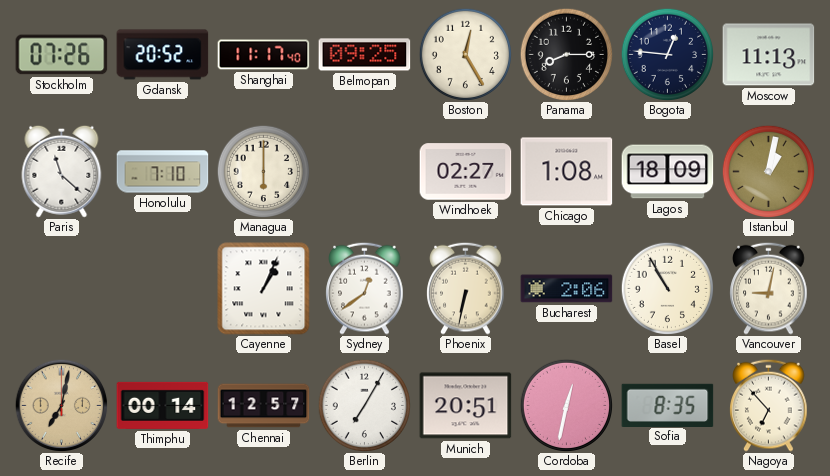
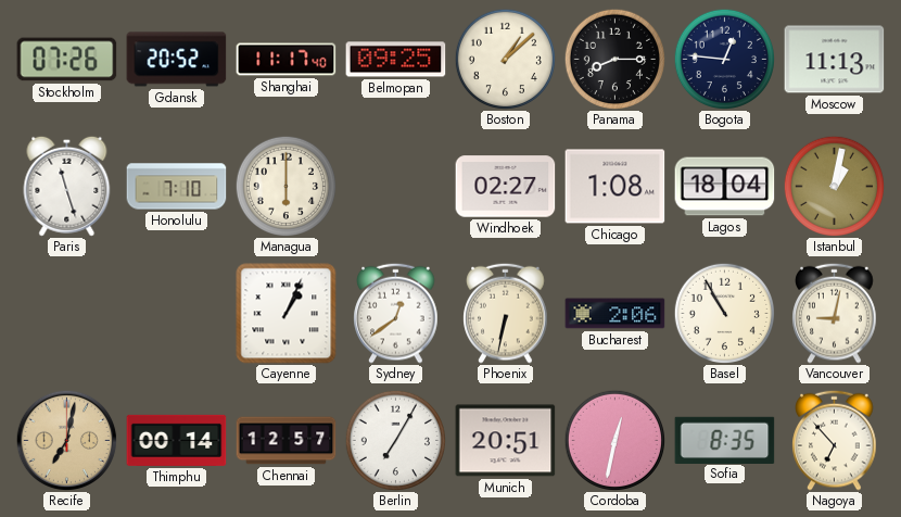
Boston: 12:25 -> 1:08
Paris: 11:22 -> 11:27
Lagos: 18:09 -> 18:04
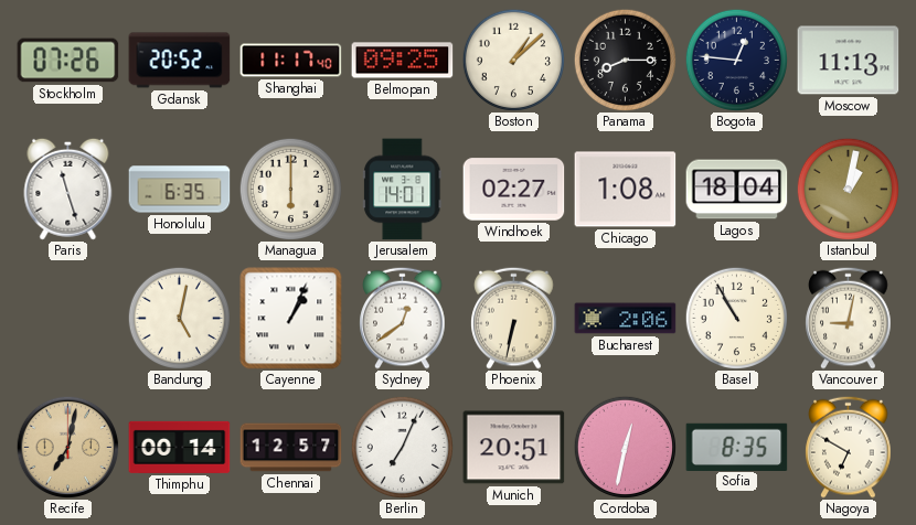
Honolulu: 7:10 -> 6:35
Jerusalem: none -> 14:01
Bandung: none -> 5:02
Berlin: 7:05 -> 7:04
Nagoya: 6:53 -> 6:50
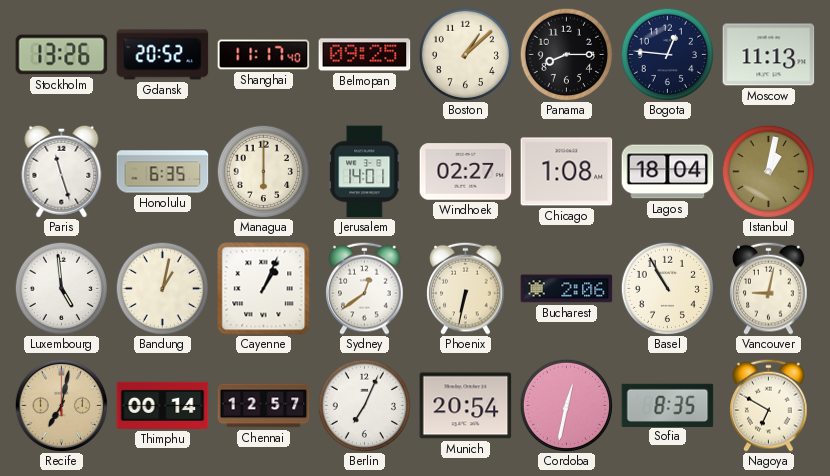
Stockholm: 07:26 -> 13:26
Luxembourg: none -> 4:59
Bandung: 5:02 -> 1:02
Munich: 20:51 -> 20:54
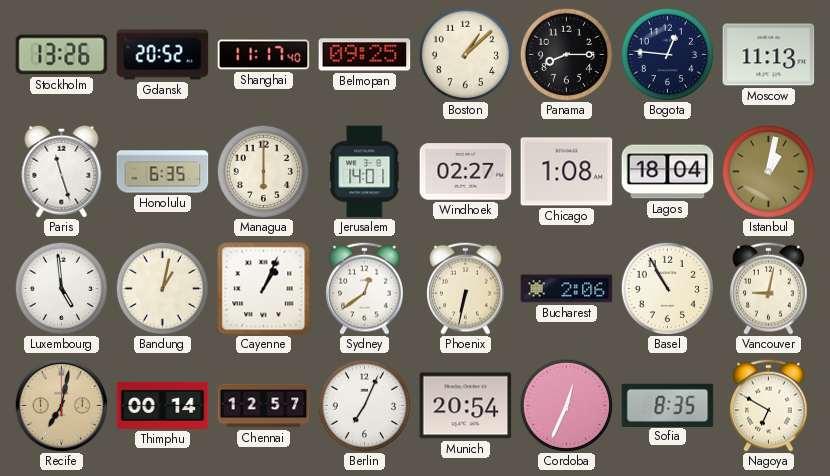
Cordoba: 12:32 -> 12:34
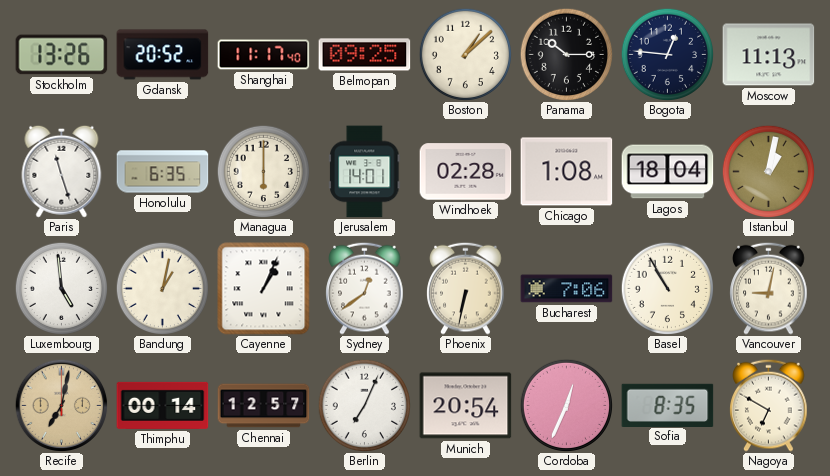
Panama: 8:15 -> 10:15
Windhoek: 02:27 -> 02:28
Bucharest: 2:06 -> 7:06
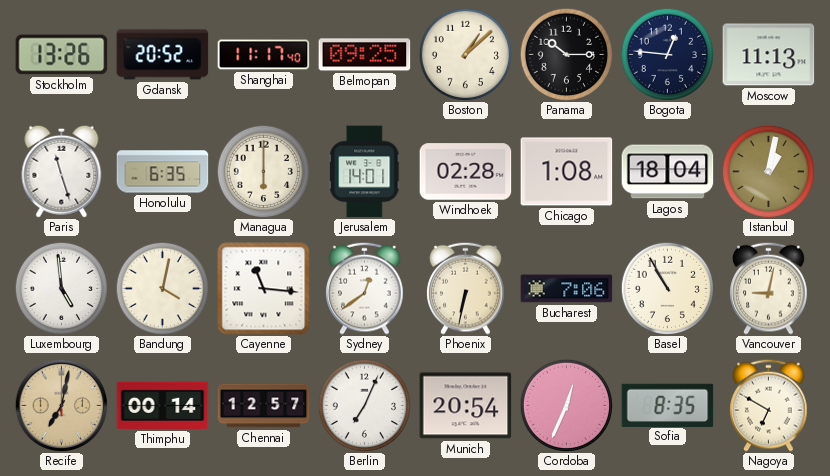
Bandung: 1:02 -> 4:02
Cayenne: 1:04 -> 11:16
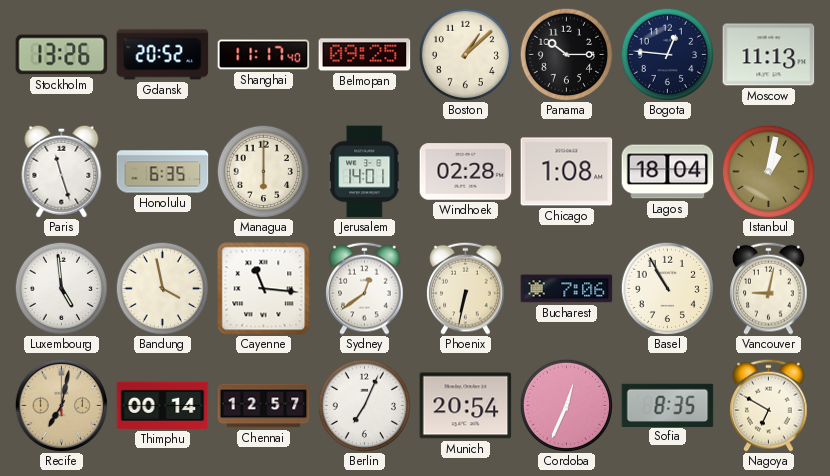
Bandung: 4:02 -> 3:58
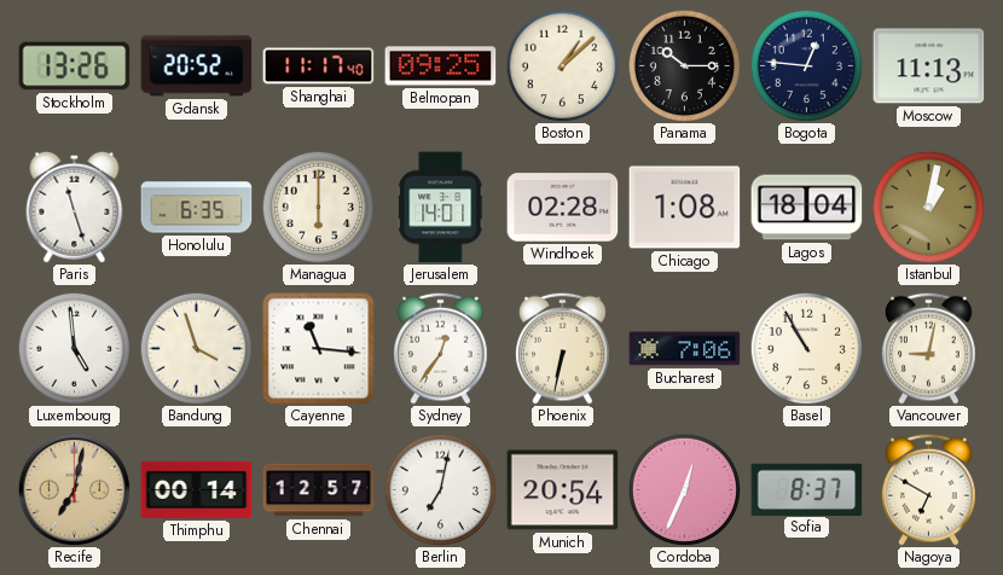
Bandung: 3:58 -> 3:57
Sydney: 12:39 -> 12:36
Berlin: 7:04 -> 7:02
Sofia: 8:35 -> 8:37
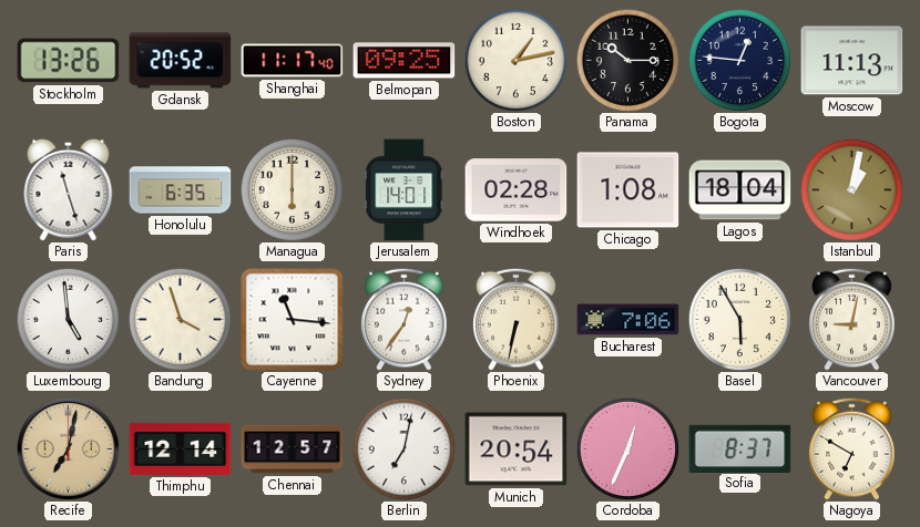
Boston: 1:08 -> 1:13
Basel: 10:55 -> 5:55
Thimphu: 00:14 -> 12:14
